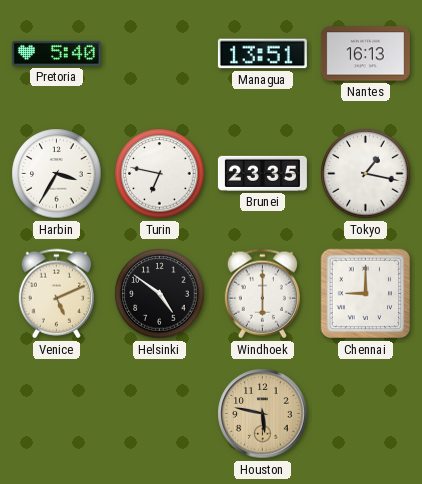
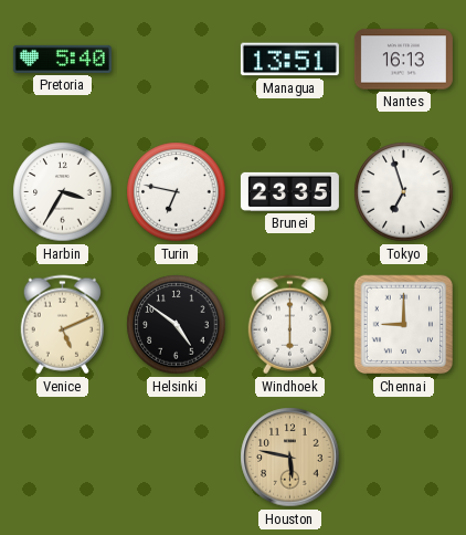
Tokyo: 1:17 -> 6:57
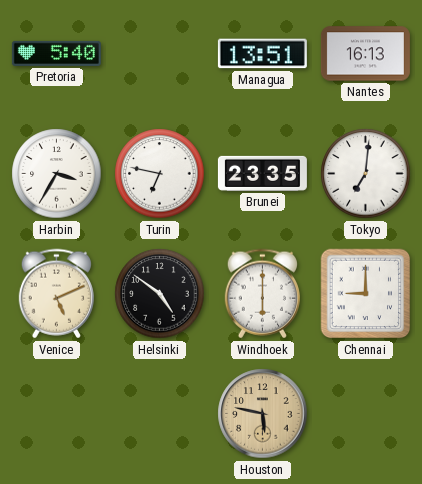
Tokyo: 6:57 -> 7:01
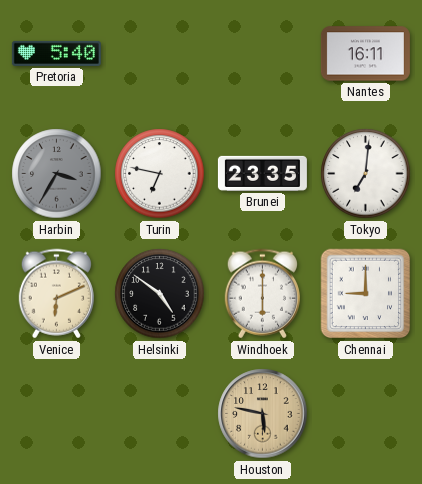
Managua: 13:51 -> none
Nantes: 16:13 -> 16:11
Harbin dial: white -> grey
Venice: 5:11 -> 6:11
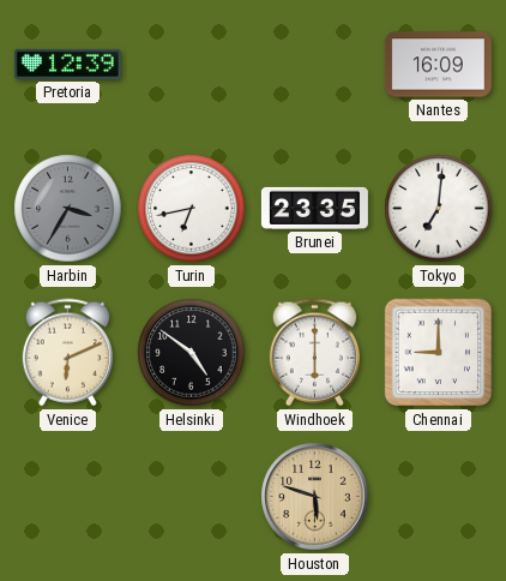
Pretoria: 5:40 -> 12:39
Nantes: 16:11 -> 16:09
Turin: 6:47 -> 6:43
Houston: 5:47 -> 5:48
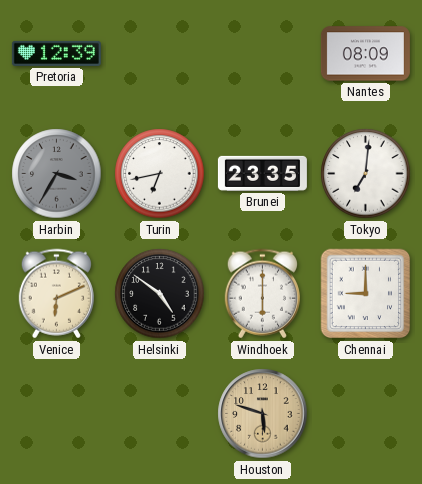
Nantes: 16:09 -> 08:09
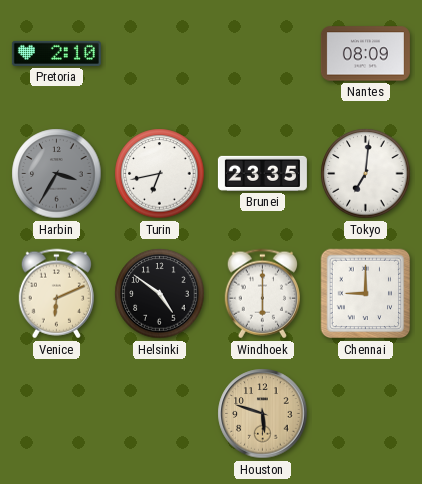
Pretoria: 12:39 -> 2:10
